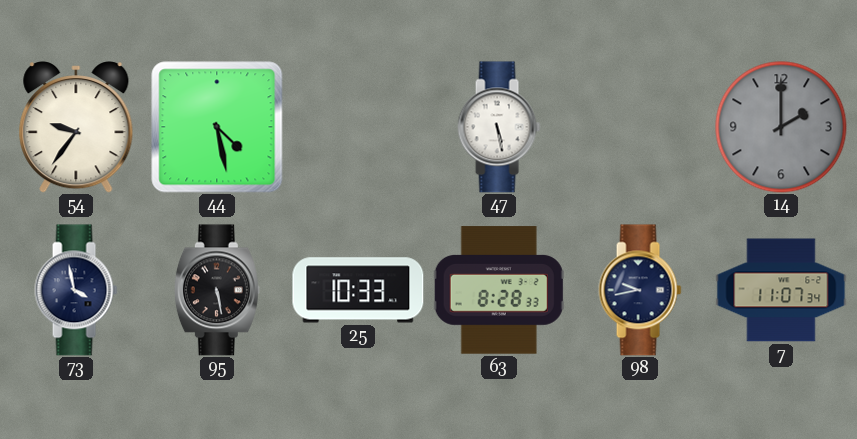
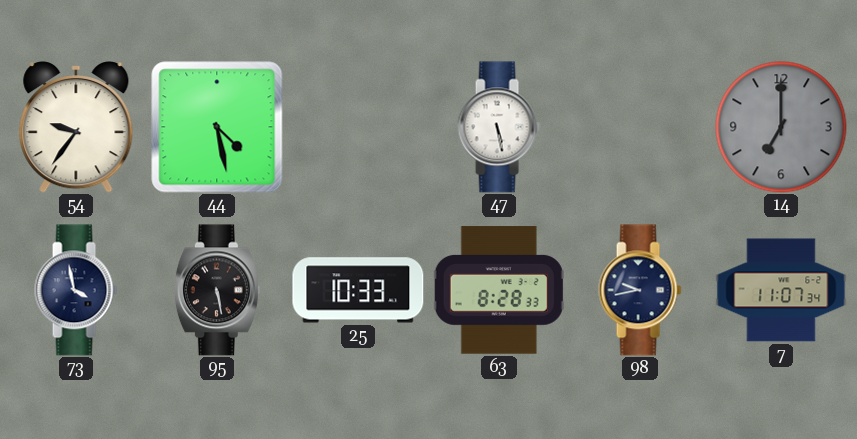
14: 2:00 -> 7:00
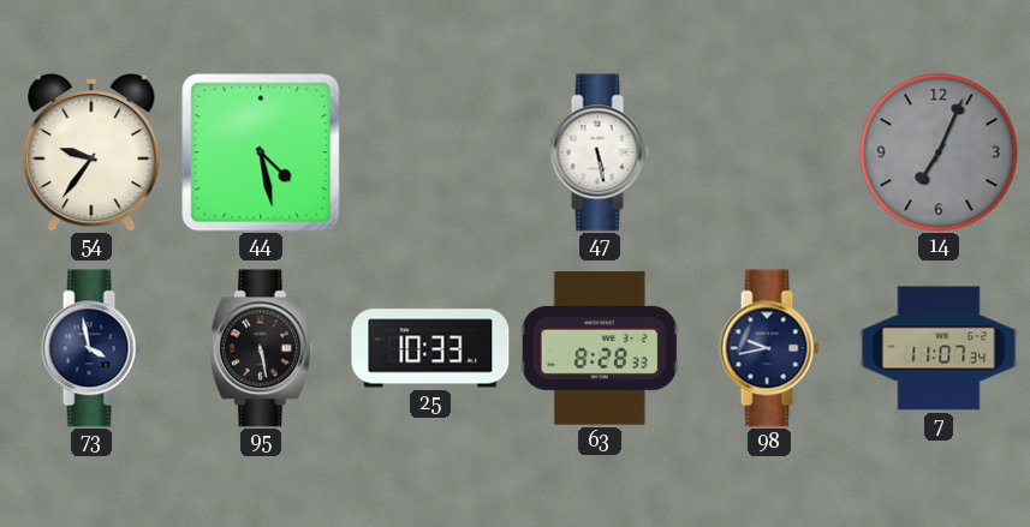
14: 7:00 -> 7:04
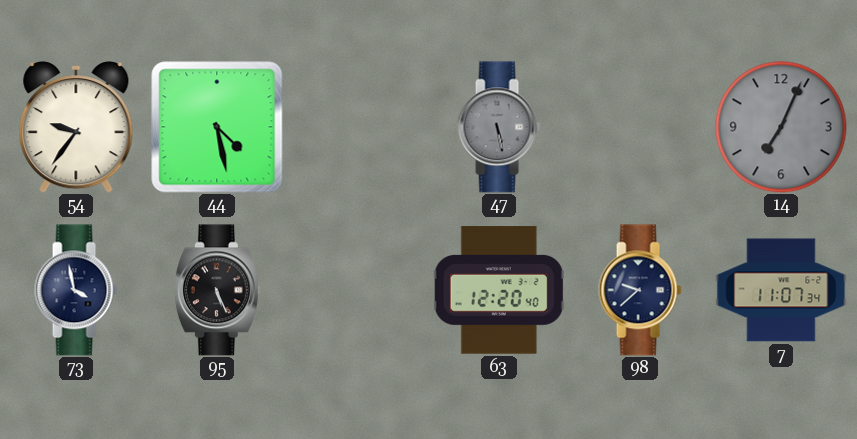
47 dial: white -> grey
95: 5:28 -> 5:26
25: 10:33 -> none
63: 8:28 -> 12:20
98: 9:43 -> 9:38
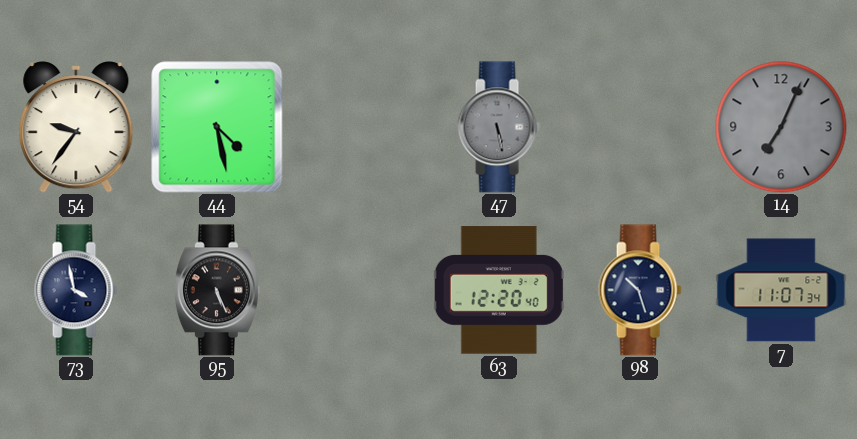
98: 9:38 -> 10:27
